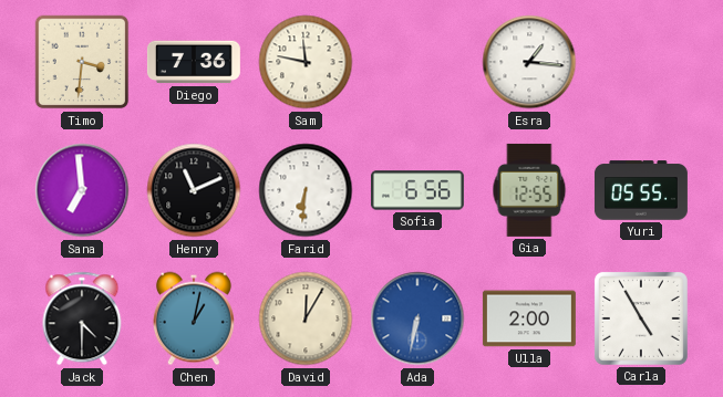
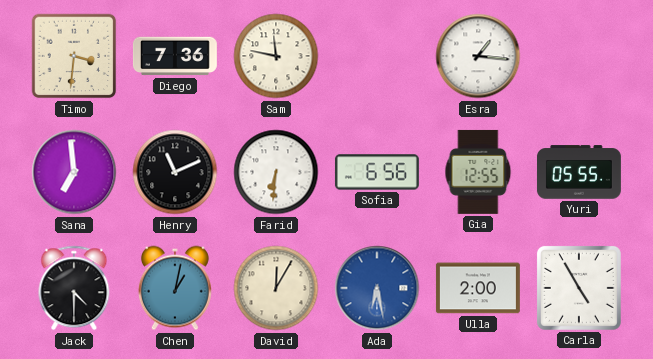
Ada: 6:32 -> 6:28
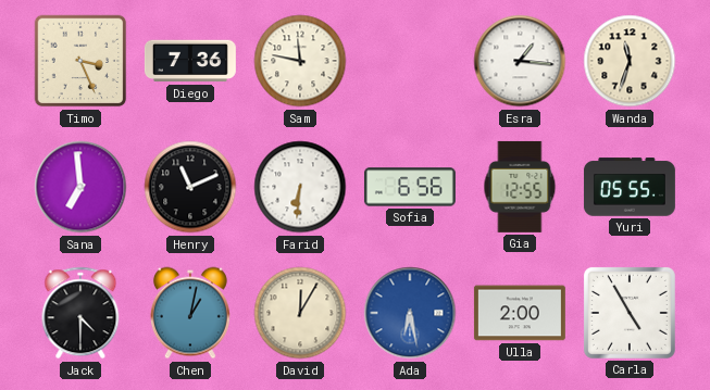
Timo: 3:31 -> 3:26
Wanda: none -> 11:33
